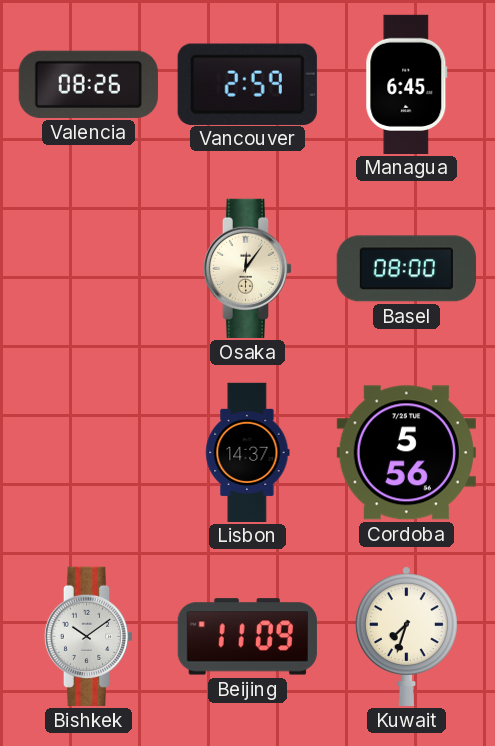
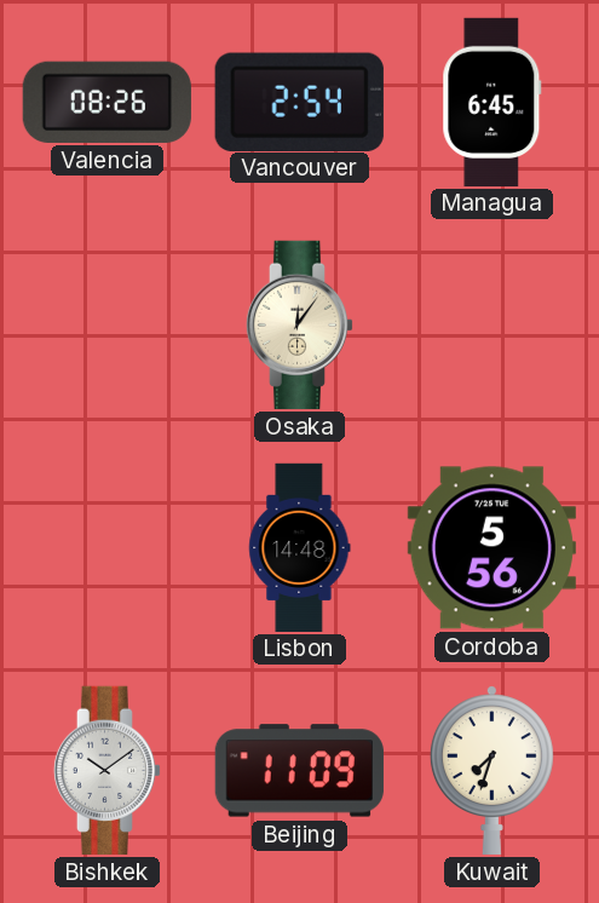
Vancouver: 2:59 -> 2:54
Basel: 08:00 -> none
Lisbon: 14:37 -> 14:48
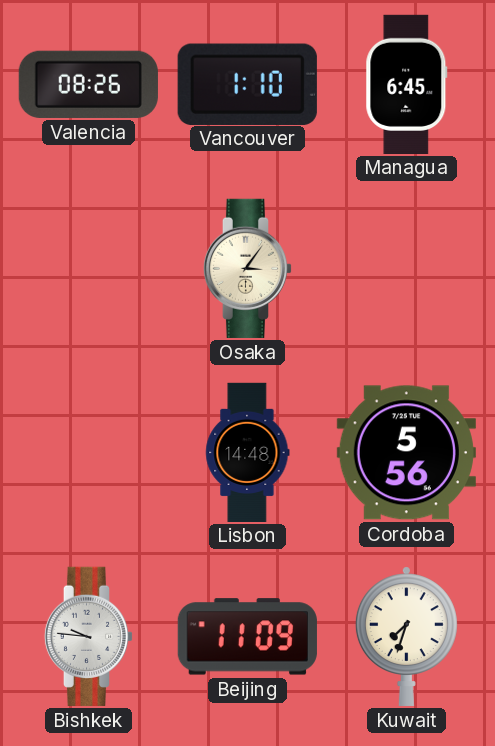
Vancouver: 2:54 -> 1:10
Osaka: 12:06 -> 3:06
Bishkek: 10:09 -> 9:46
